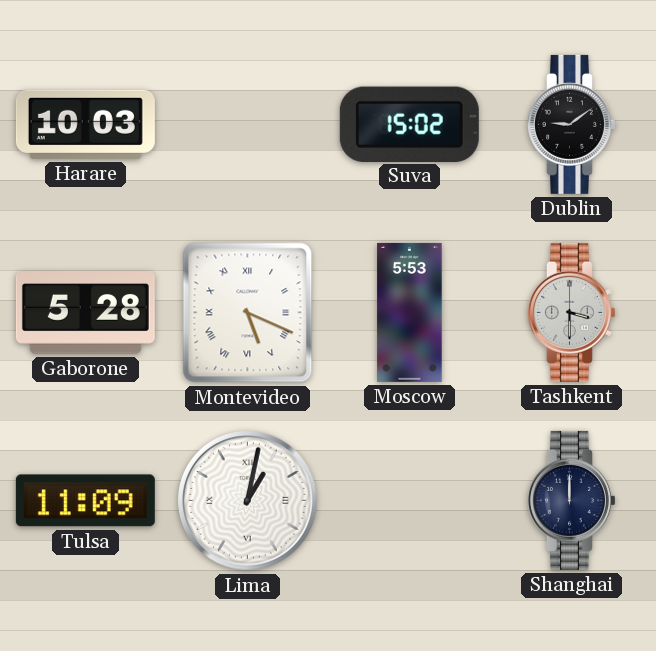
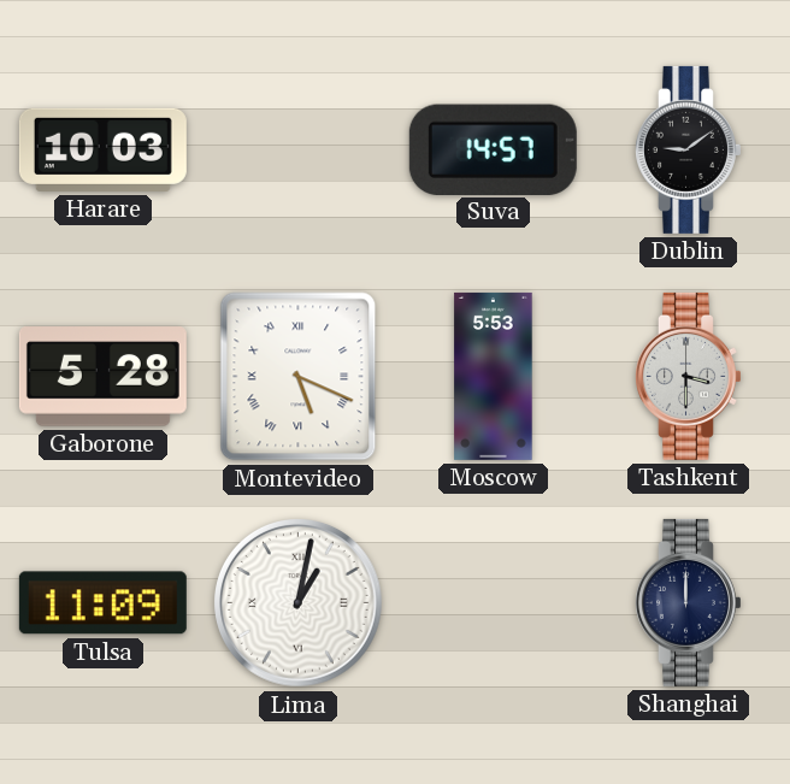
Suva: 15:02 -> 14:57
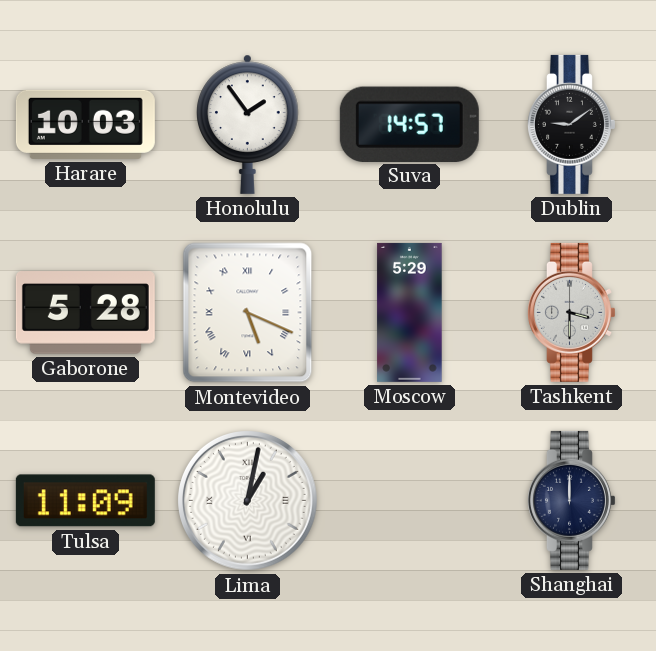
Honolulu: none -> 1:54
Moscow: 5:53 -> 5:29
